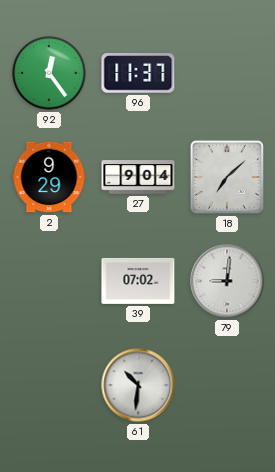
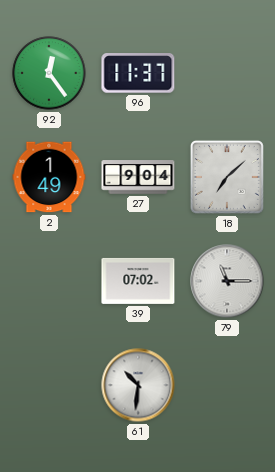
2: 9:29 -> 1:49
79: 9:01 -> 11:15
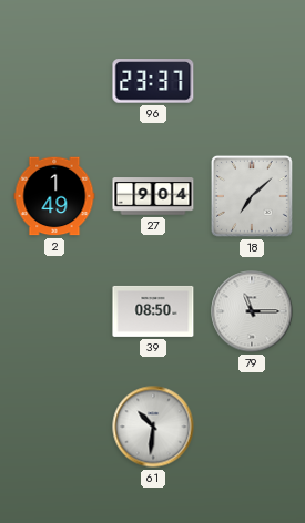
92: 12:24 -> none
96: 11:37 -> 23:37
39: 07:02 -> 08:50
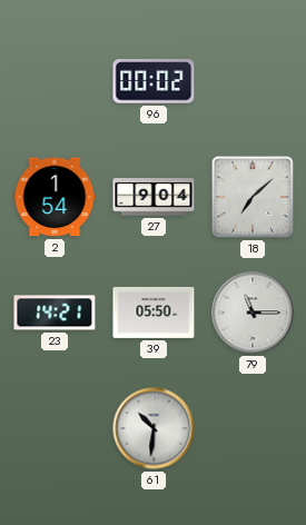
96: 23:37 -> 00:02
2: 1:49 -> 1:54
23: none -> 14:21
39: 08:50 -> 05:50
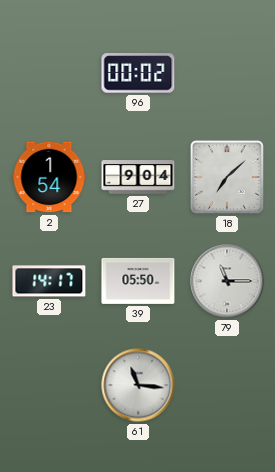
23: 14:21 -> 14:17
61: 10:31 -> 11:16
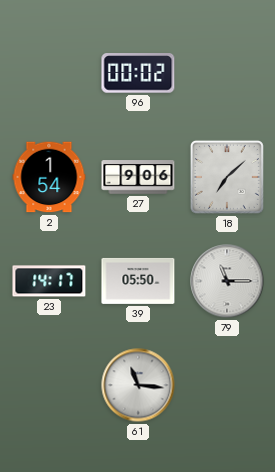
27: 9:04 -> 9:06
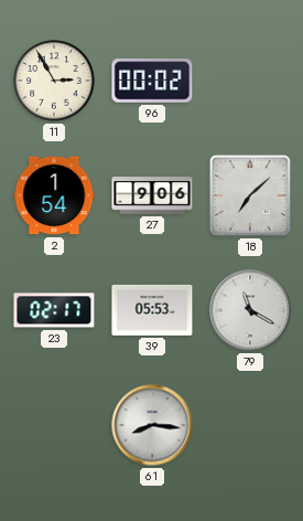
11: none -> 2:55
23: 14:17 -> 02:17
39: 05:50 -> 05:53
79: 11:15 -> 11:20
61: 11:16 -> 8:16
